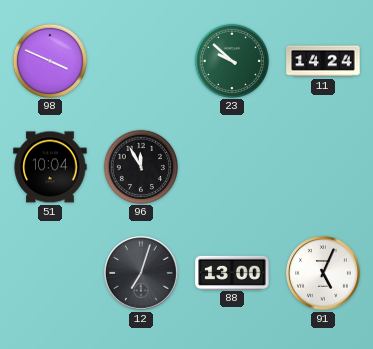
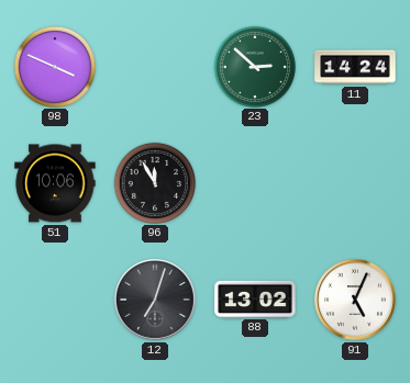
23: 9:52 -> 2:52
51: 10:04 -> 10:06
88: 13:00 -> 13:02
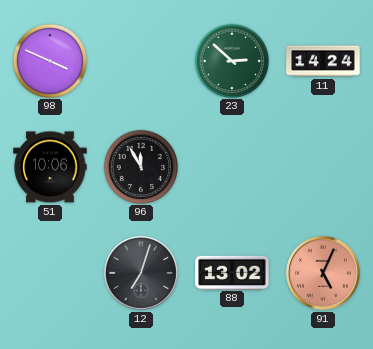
91 dial: white -> salmon
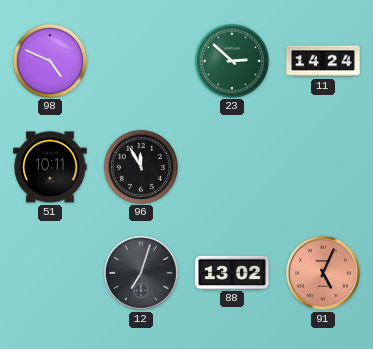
98: 3:49 -> 4:49
51: 10:06 -> 10:11
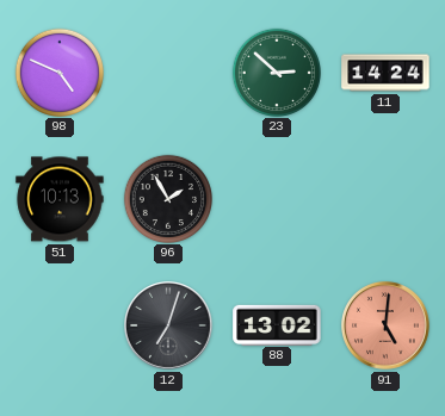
51: 10:11 -> 10:13
96: 11:55 -> 1:55
91: 5:04 -> 5:01
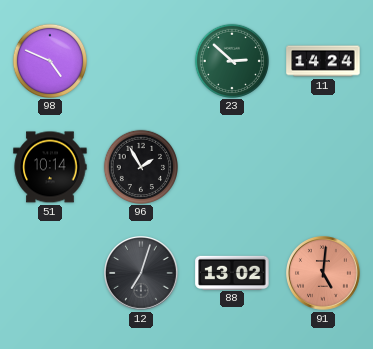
51: 10:13 -> 10:14
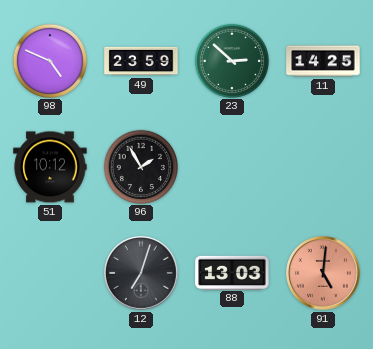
49: none -> 23:59
11: 14:24 -> 14:25
51: 10:14 -> 10:12
88: 13:02 -> 13:03
